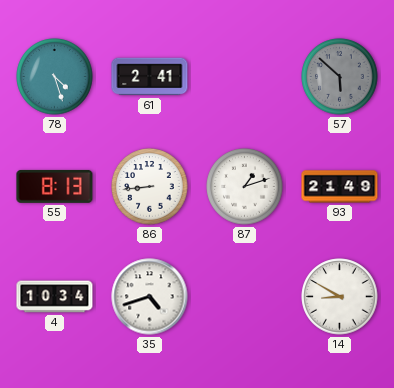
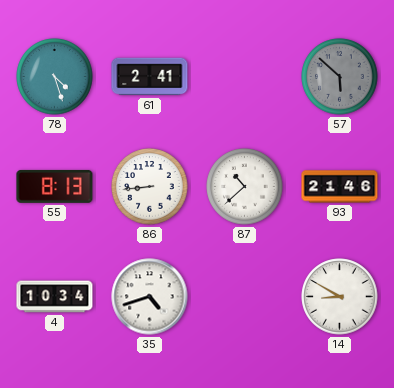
87: 1:12 -> 10:38
93: 21:49 -> 21:46
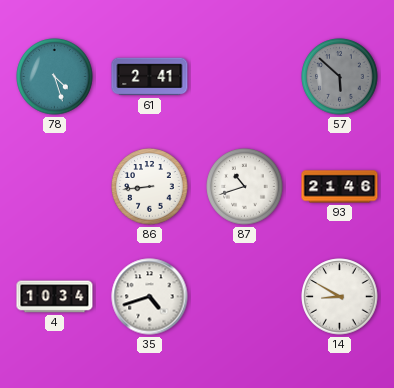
55: 8:13 -> none
87: 10:38 -> 10:42
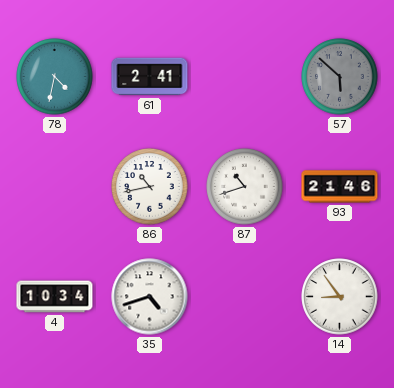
78: 4:27 -> 4:32
86: 8:44 -> 10:43
14: 8:50 -> 8:54
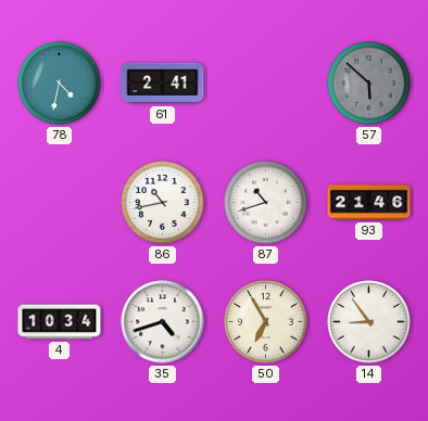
50: none -> 6:55
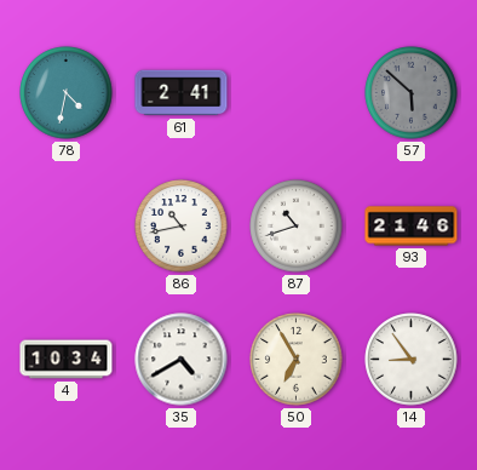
35: 4:42 -> 4:40
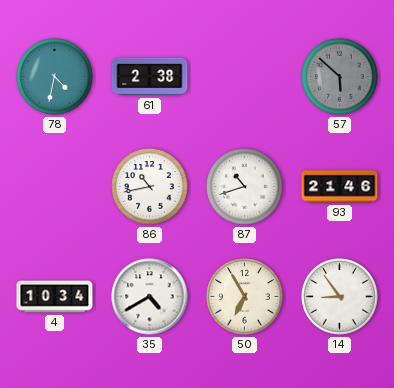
61: 2:41 -> 2:38
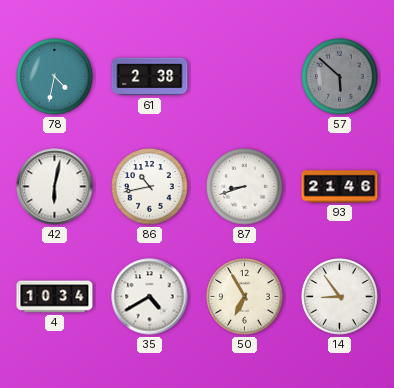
42: none -> 6:02
87: 10:42 -> 8:42
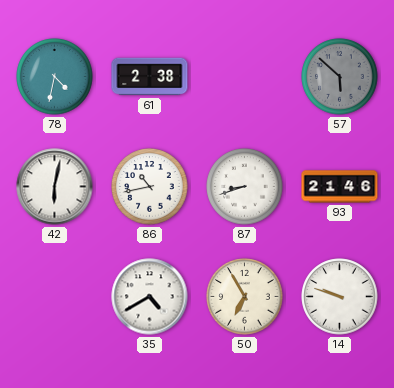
4: 10:34 -> none
14: 8:54 -> 9:48
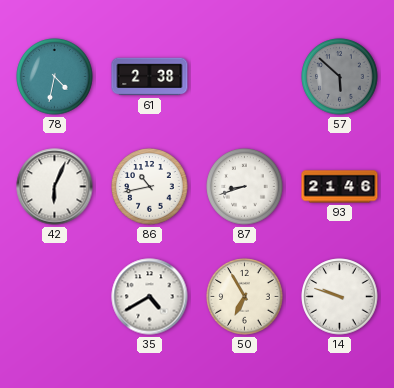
42: 6:02 -> 6:04
